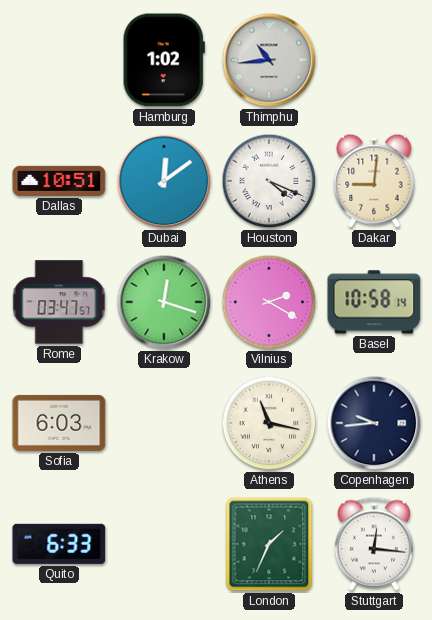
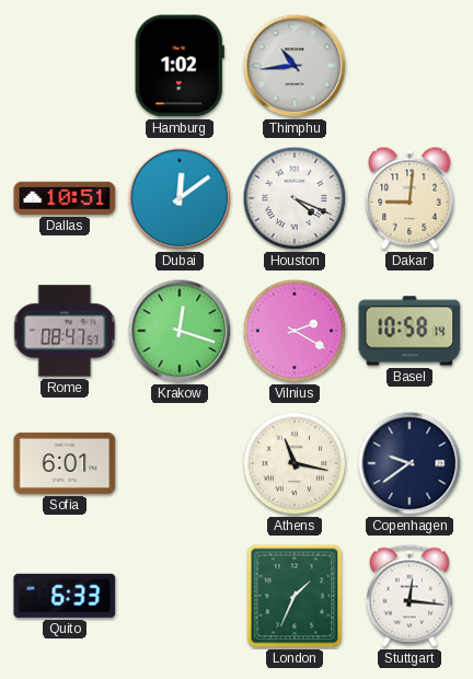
Rome: 03:47 -> 08:47
Sofia: 6:03 -> 6:01
Copenhagen: 9:44 -> 9:39
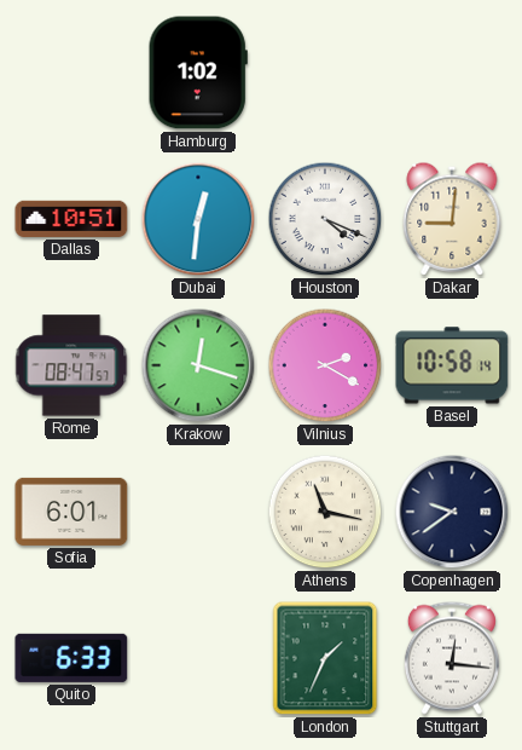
Thimphu: 10:44 -> none
Dubai: 12:09 -> 12:31
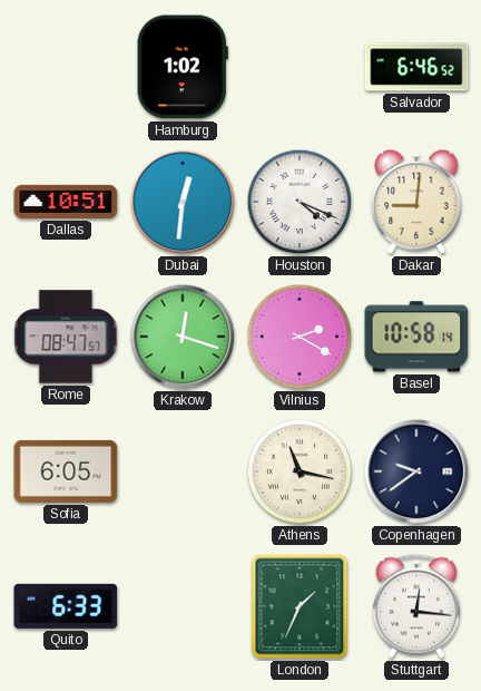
Salvador: none -> 6:46
Sofia: 6:01 -> 6:05
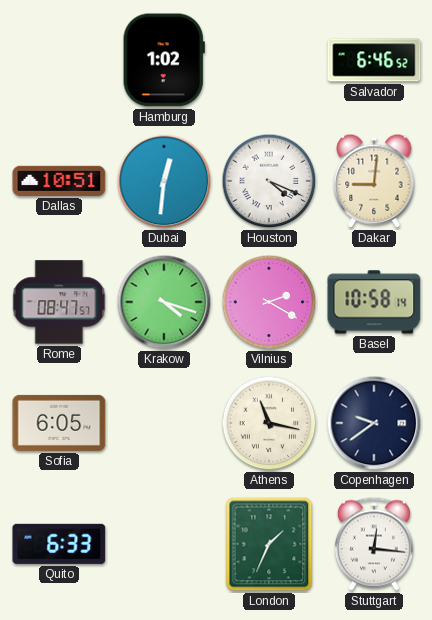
Krakow: 12:18 -> 4:18
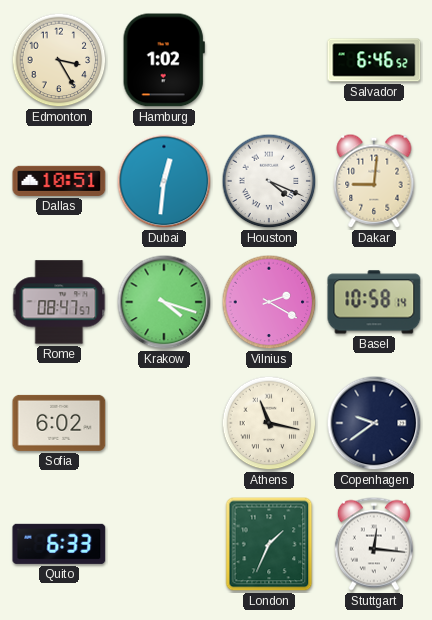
Edmonton: none -> 3:25
Sofia: 6:05 -> 6:02
